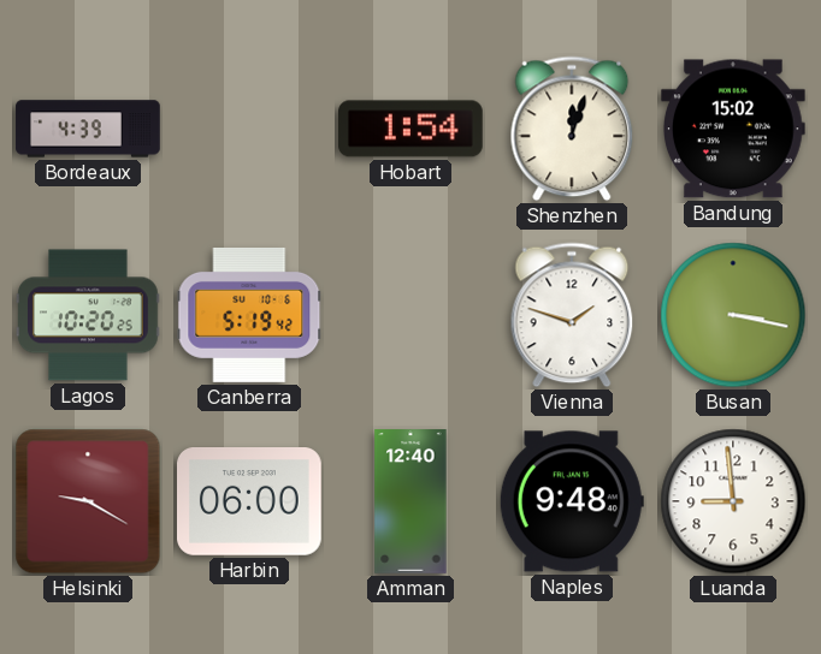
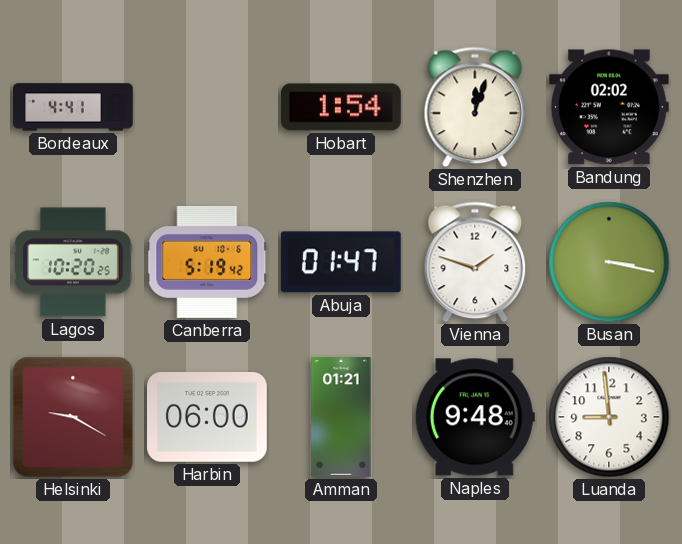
Bordeaux: 4:39 -> 4:41
Bandung: 15:02 -> 02:02
Abuja: none -> 01:47
Amman: 12:40 -> 01:21
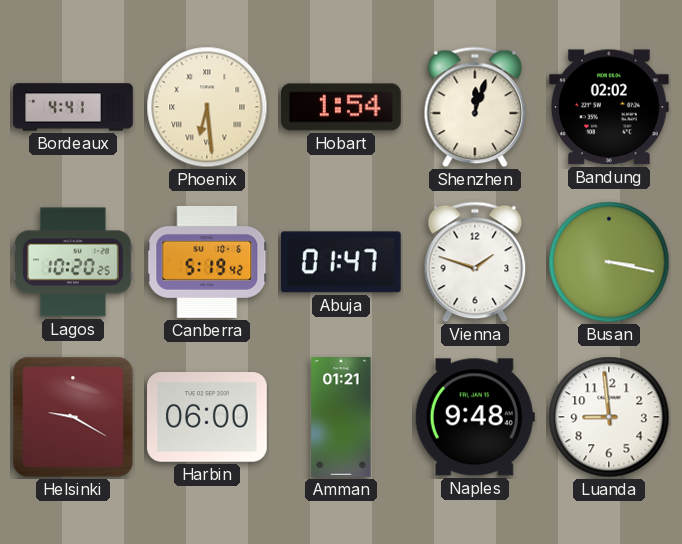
Phoenix: none -> 6:29
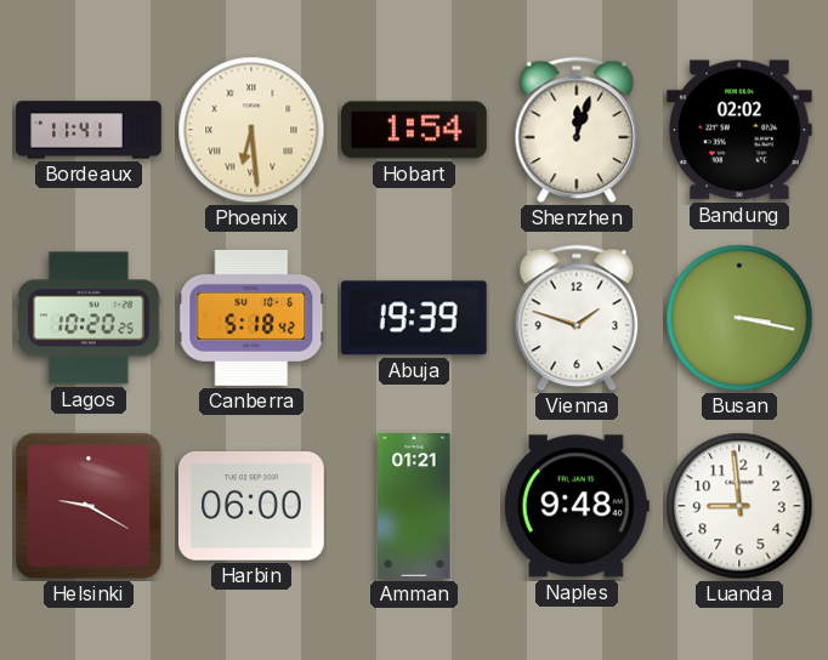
Bordeaux: 4:41 -> 11:41
Canberra: 5:19 -> 5:18
Abuja: 01:47 -> 19:39
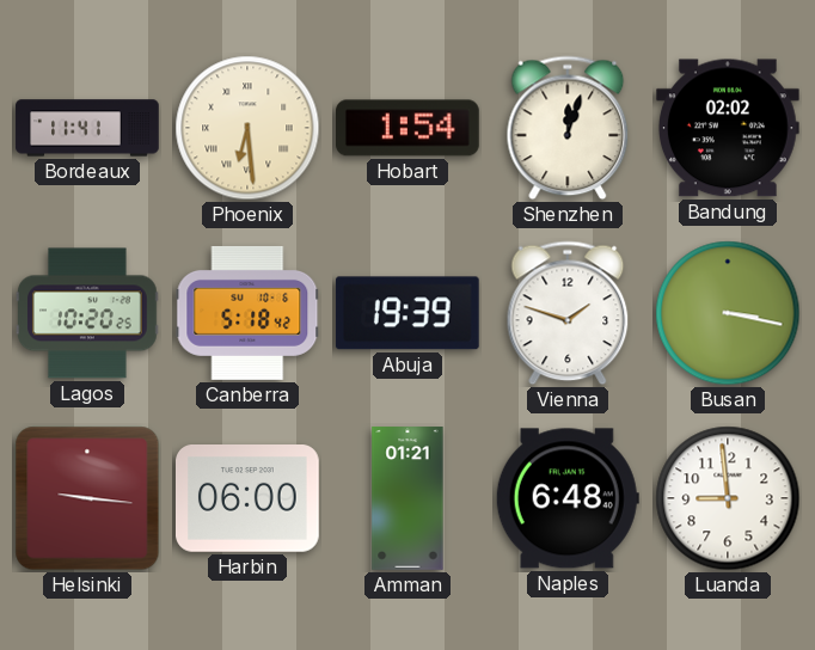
Helsinki: 9:20 -> 9:16
Naples: 9:48 -> 6:48
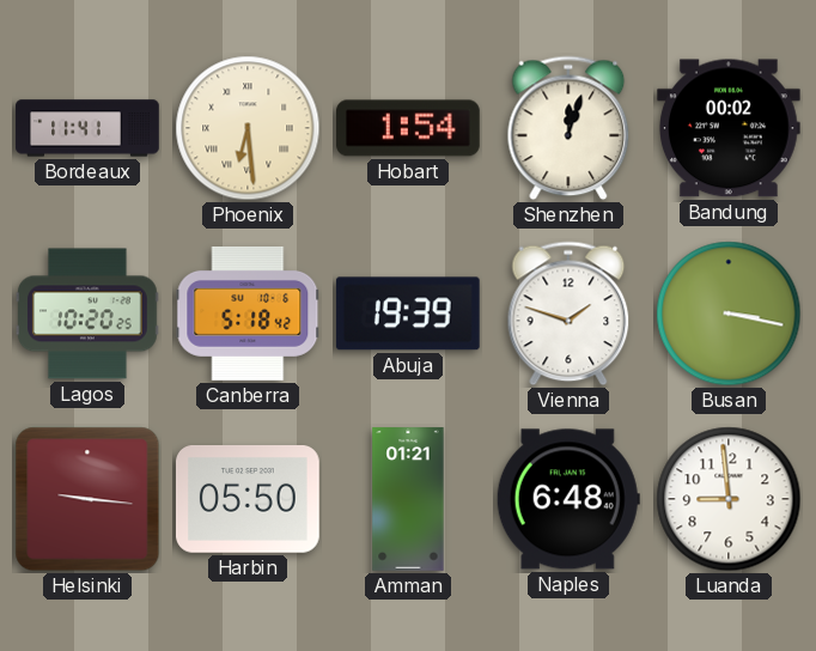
Bandung: 02:02 -> 00:02
Harbin: 06:00 -> 05:50
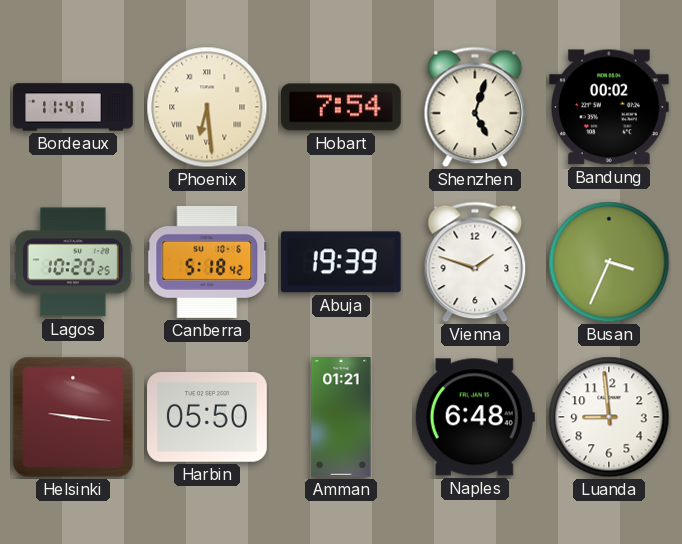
Hobart: 1:54 -> 7:54
Shenzhen: 12:03 -> 5:03
Busan: 3:17 -> 3:34
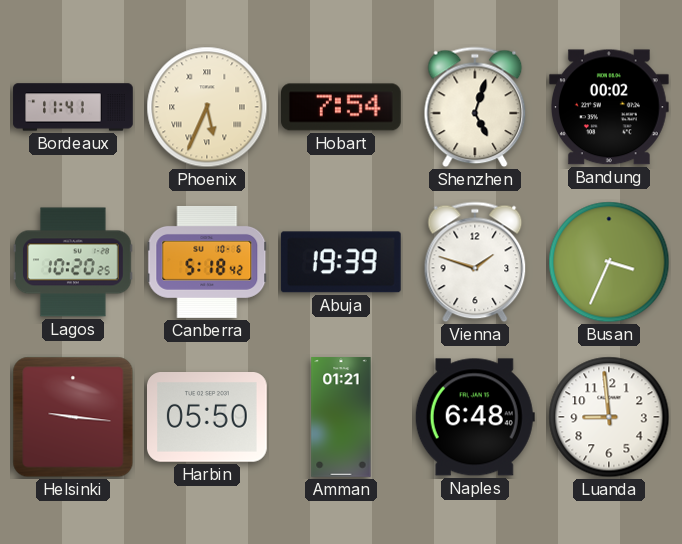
Phoenix: 6:29 -> 5:34
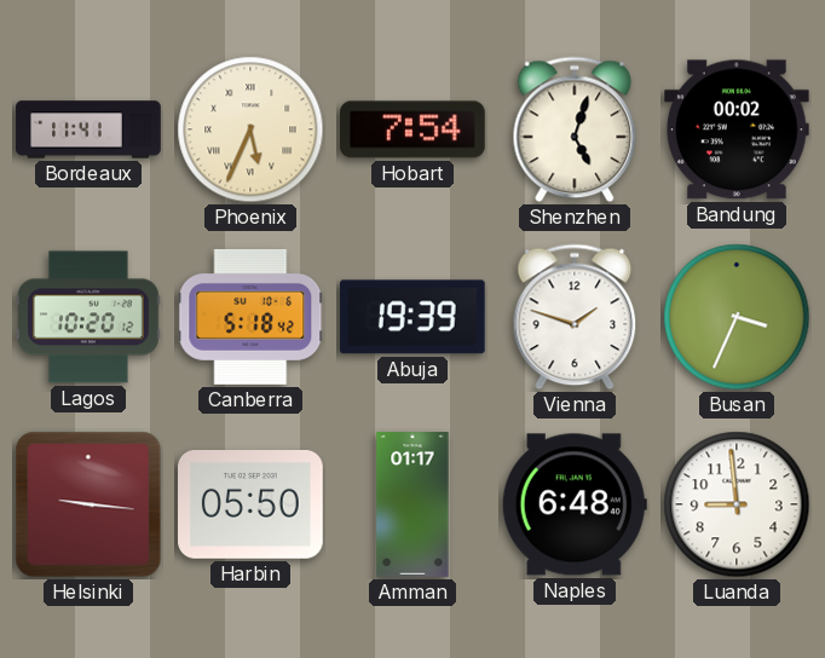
Lagos: 10:20:25 -> 10:20:12
Amman: 01:21 -> 01:17
